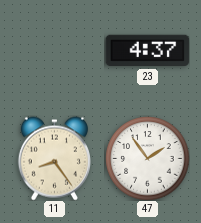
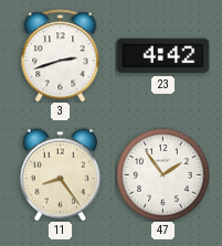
3: none -> 2:42
23: 4:37 -> 4:42
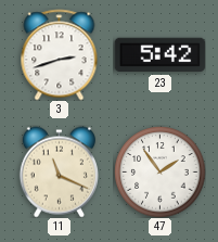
23: 4:42 -> 5:42
11: 8:24 -> 11:19
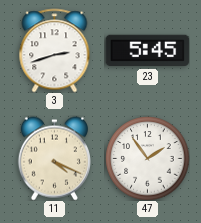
23: 5:42 -> 5:45
11: 11:19 -> 4:19
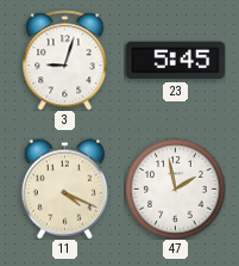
3: 2:42 -> 9:03
47: 1:54 -> 1:58
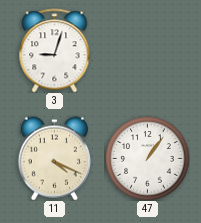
23: 5:45 -> none
47: 1:58 -> 1:06
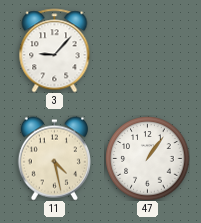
3: 9:03 -> 9:07
11: 4:19 -> 4:28
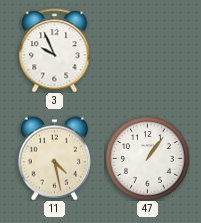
3: 9:07 -> 9:56
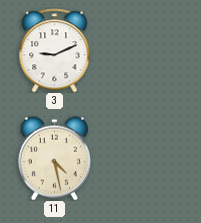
3: 9:56 -> 9:11
47: 1:06 -> none
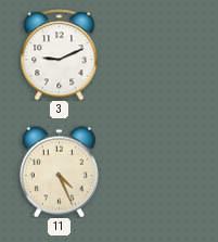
11: 4:28 -> 4:26
